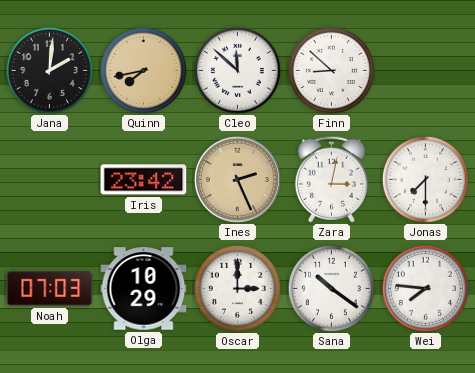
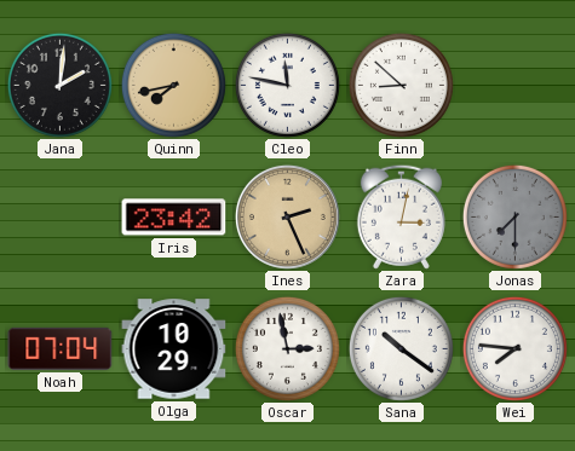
Cleo: 11:52 -> 11:47
Jonas dial: white -> grey
Noah: 07:03 -> 07:04
Oscar: 3:00 -> 2:58
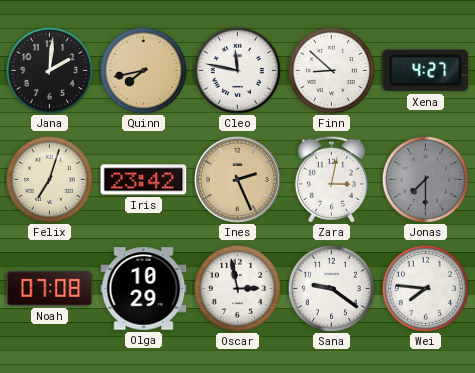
Xena: none -> 4:27
Felix: none -> 7:03
Noah: 07:04 -> 07:08
Sana: 10:21 -> 9:21
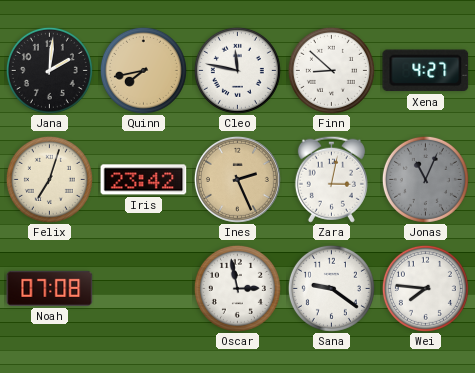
Jonas: 7:30 -> 11:04
Olga: 10:29 -> none
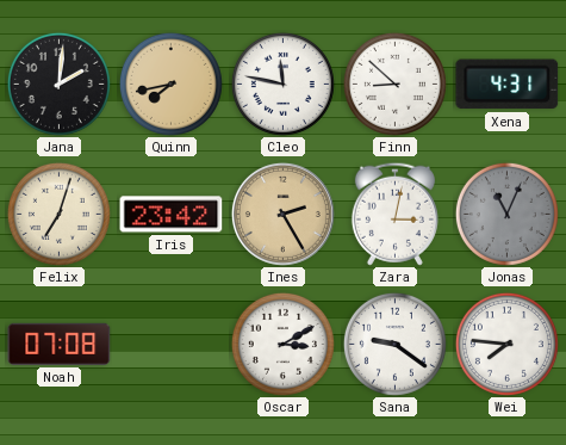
Xena: 4:27 -> 4:31
Ines: 2:26 -> 2:25
Oscar: 2:58 -> 3:10
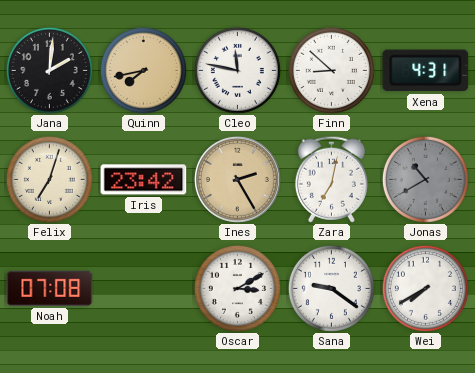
Zara: 3:02 -> 7:02
Jonas: 11:04 -> 10:40
Wei: 7:46 -> 7:40
